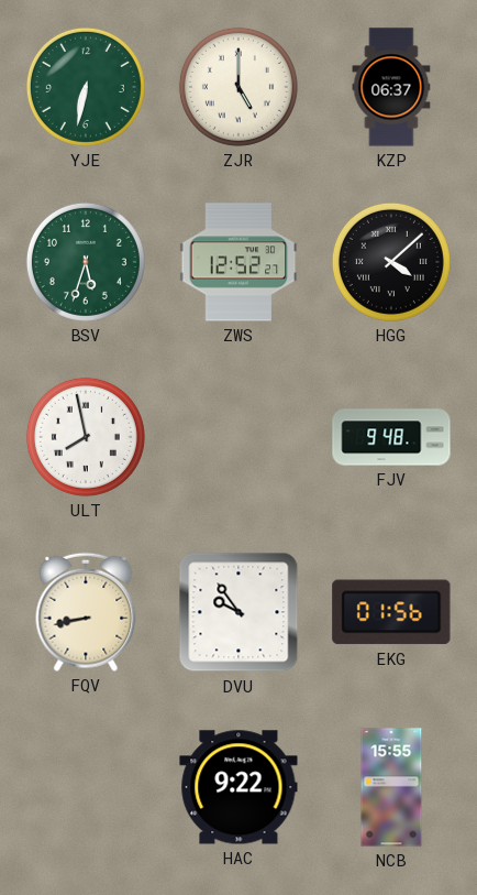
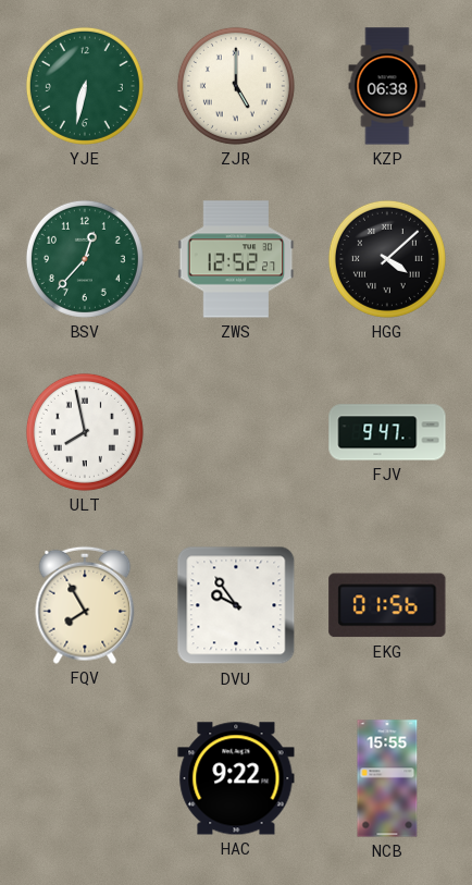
KZP: 06:37 -> 06:38
BSV: 5:33 -> 12:37
FJV: 9:48 -> 9:47
FQV: 8:43 -> 7:55
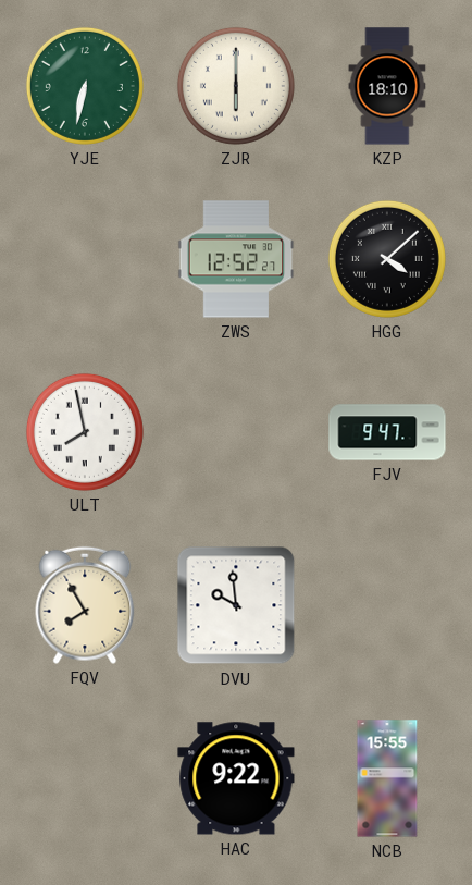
ZJR: 5:00 -> 6:00
KZP: 06:38 -> 18:10
BSV: 12:37 -> none
DVU: 9:54 -> 9:59
EKG: 01:56 -> none
